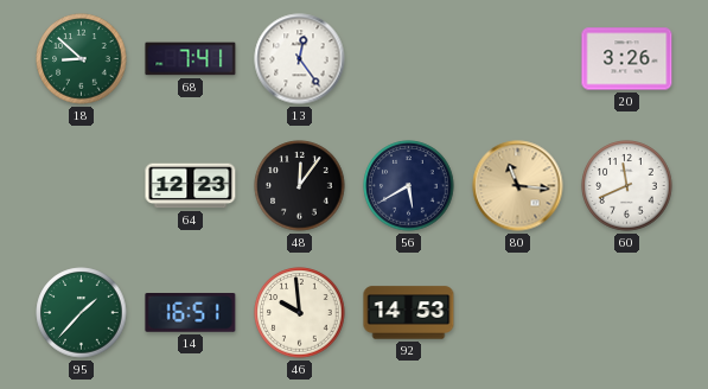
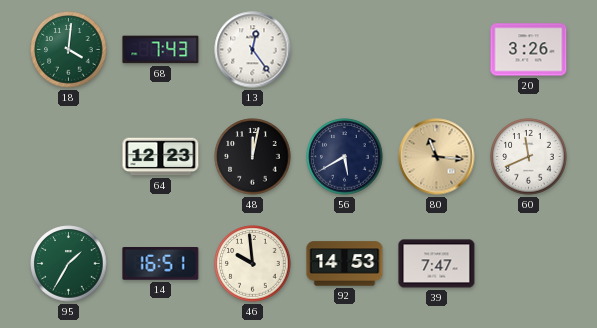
18: 8:52 -> 4:01
68: 7:41 -> 7:43
48: 12:06 -> 12:02
95: 1:37 -> 1:35
39: none -> 7:47
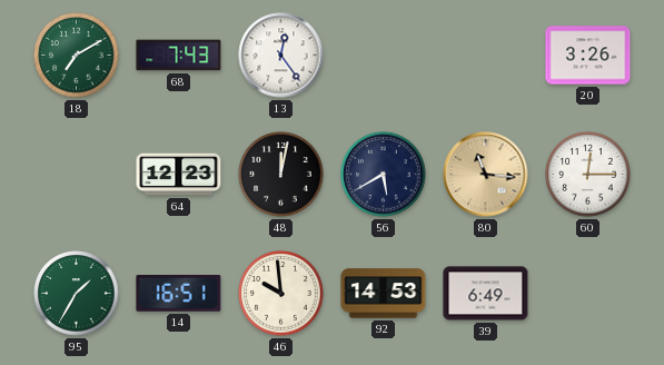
18: 4:01 -> 7:10
60: 11:41 -> 12:15
39: 7:47 -> 6:49
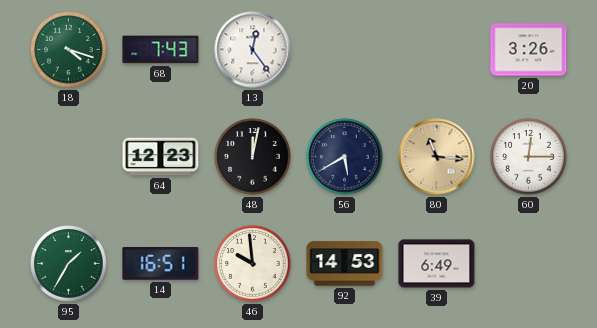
18: 7:10 -> 4:18
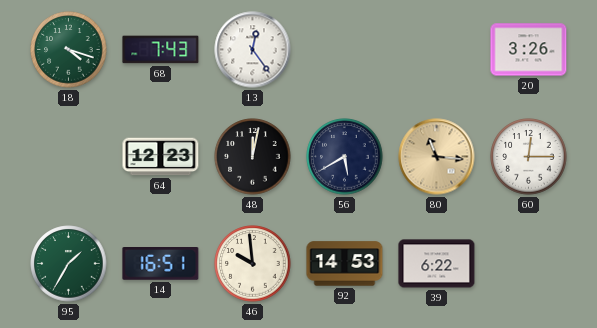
39: 6:49 -> 6:22
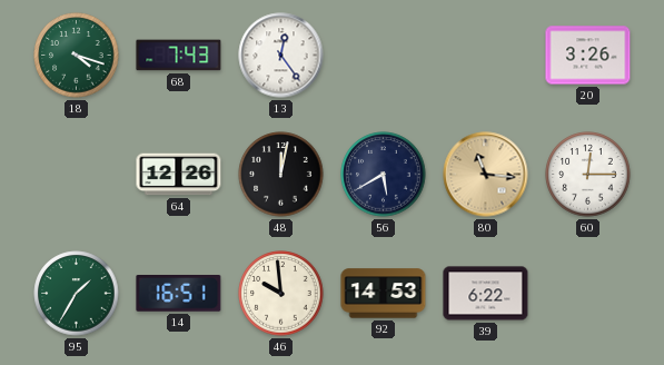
64: 12:23 -> 12:26
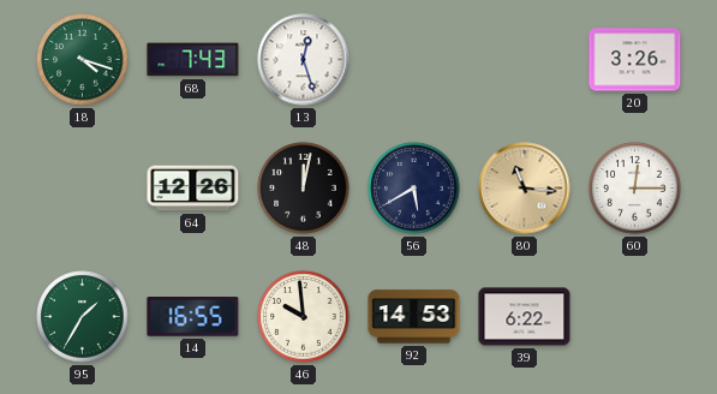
13: 12:24 -> 12:27
14: 16:51 -> 16:55
